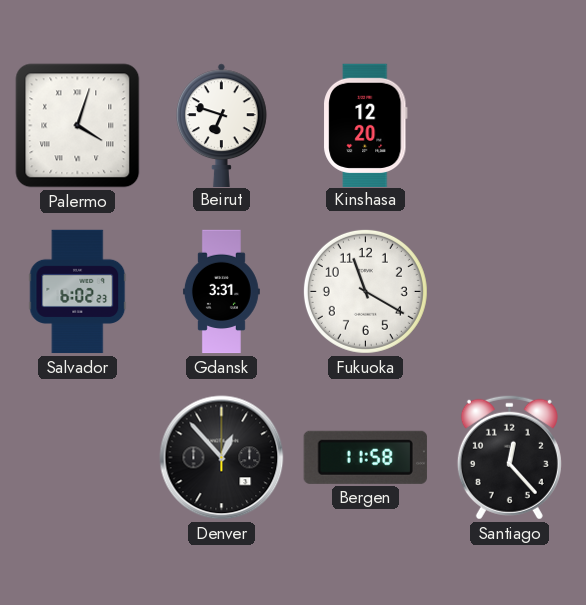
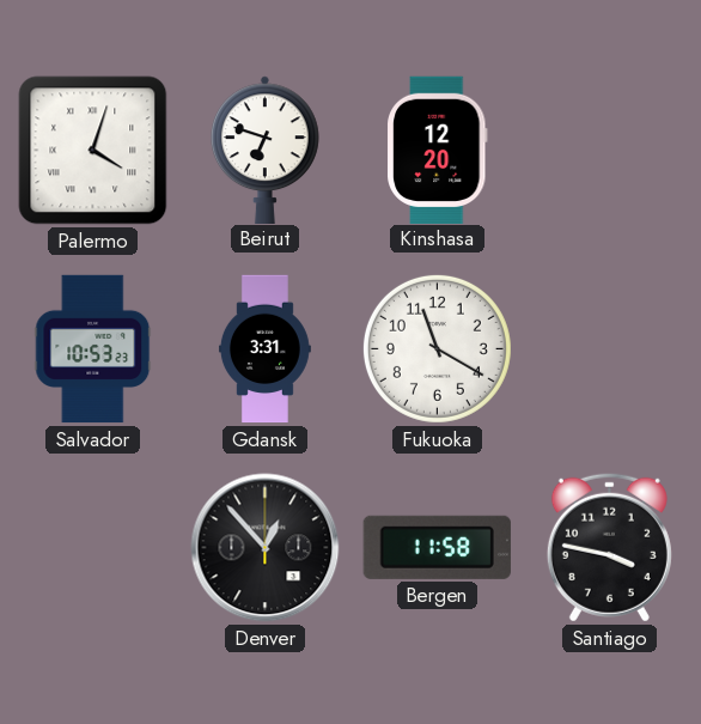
Salvador: 6:02 -> 10:53
Santiago: 12:23 -> 3:47
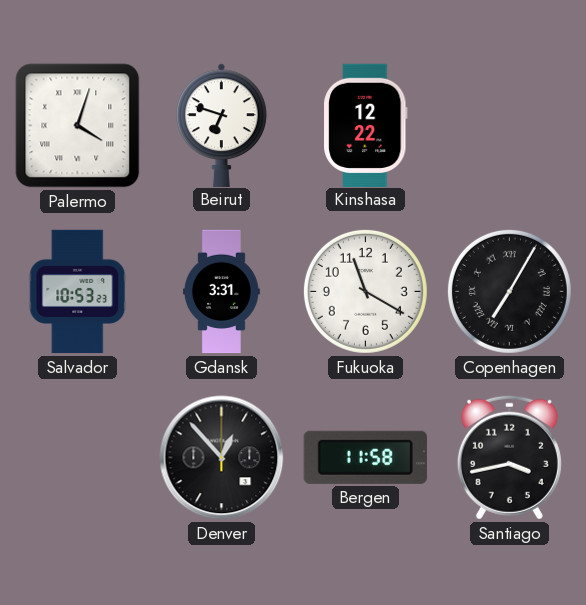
Kinshasa: 12:20 -> 12:22
Copenhagen: none -> 7:05
Santiago: 3:47 -> 3:43
